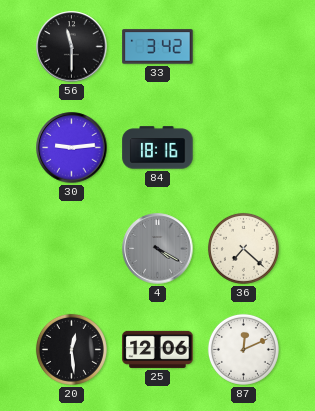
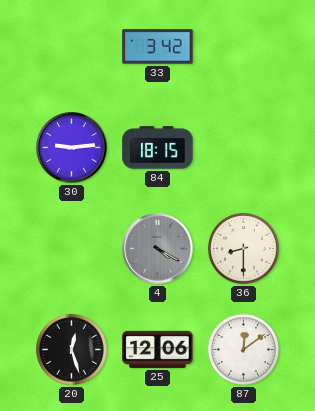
56: 11:30 -> none
84: 18:16 -> 18:15
36: 7:22 -> 8:30
20: 12:29 -> 12:27
87: 12:11 -> 12:09
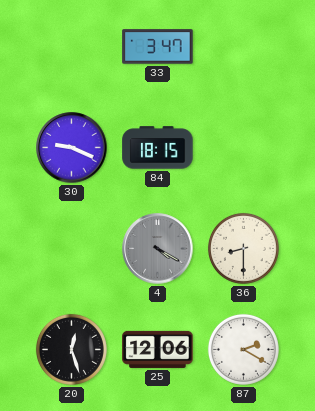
33: 3:42 -> 3:47
30: 9:14 -> 9:19
87: 12:09 -> 2:20
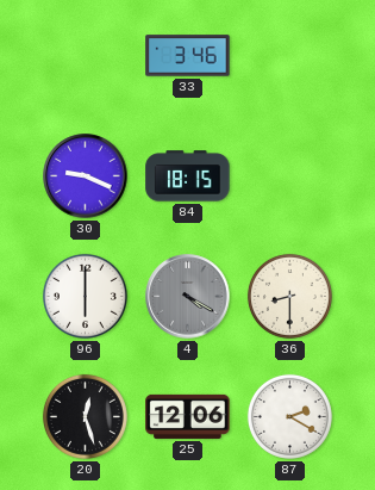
33: 3:47 -> 3:46
96: none -> 6:00
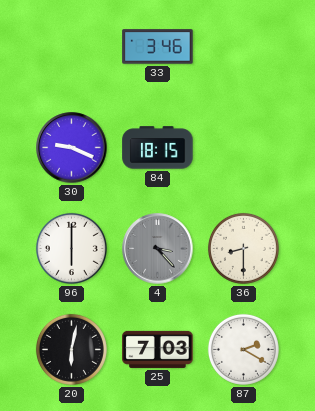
4: 4:20 -> 3:23
20: 12:27 -> 6:02
25: 12:06 -> 7:03
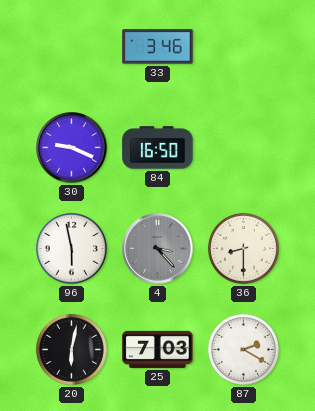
84: 18:15 -> 16:50
96: 6:00 -> 5:58
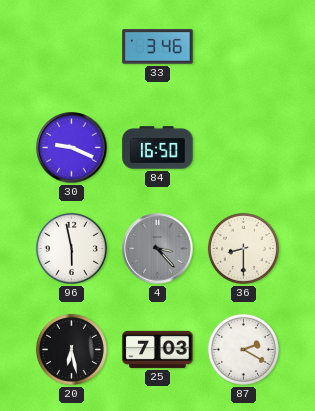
20: 6:02 -> 6:28
